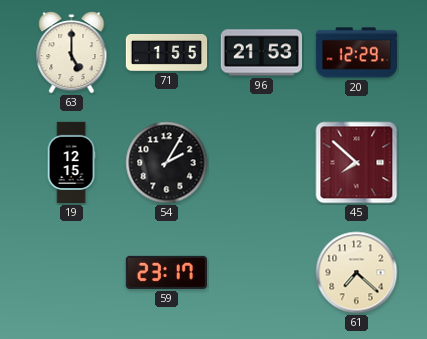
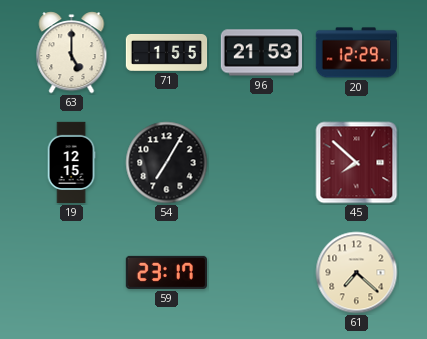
54: 2:05 -> 7:05
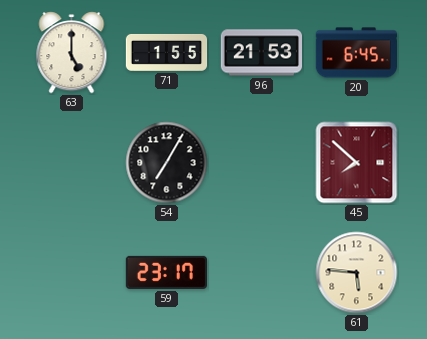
20: 12:29 -> 6:45
19: 12:15 -> none
61: 7:22 -> 5:46
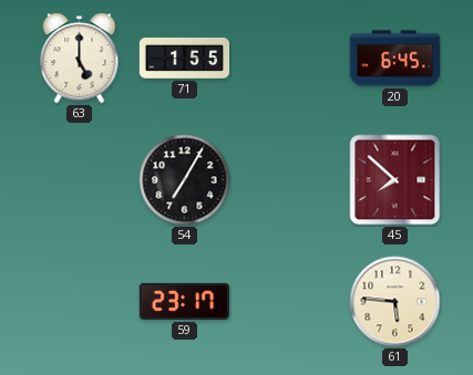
96: 21:53 -> none
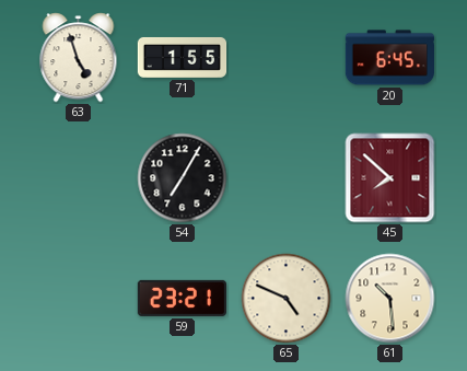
63: 5:00 -> 4:57
59: 23:17 -> 23:21
65: none -> 4:49
61: 5:46 -> 10:29
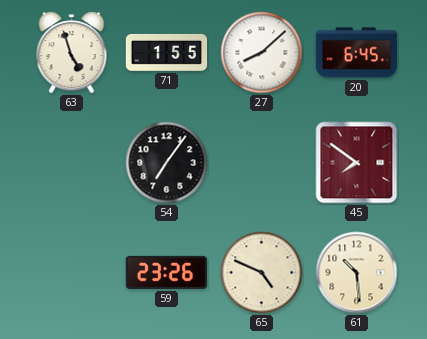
27: none -> 8:08
54: 7:05 -> 7:06
45: 7:52 -> 7:51
59: 23:21 -> 23:26
